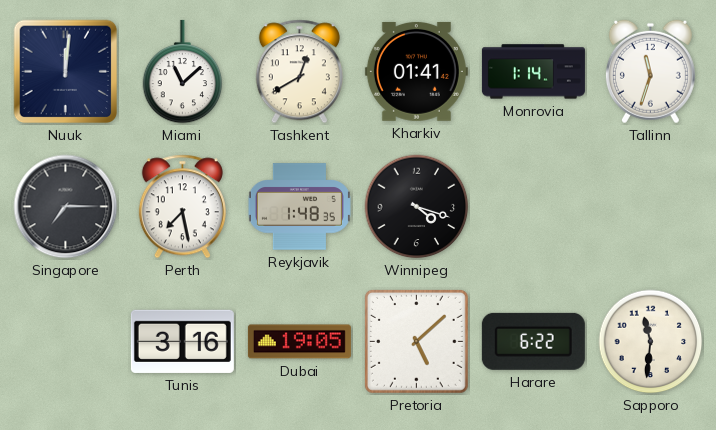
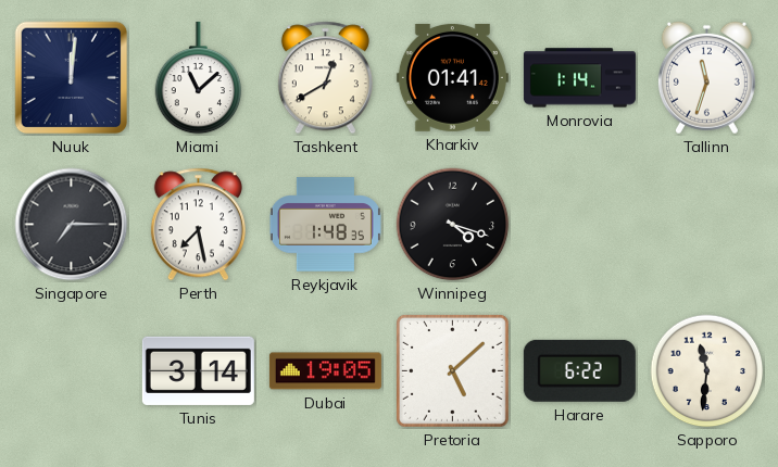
Tunis: 3:16 -> 3:14
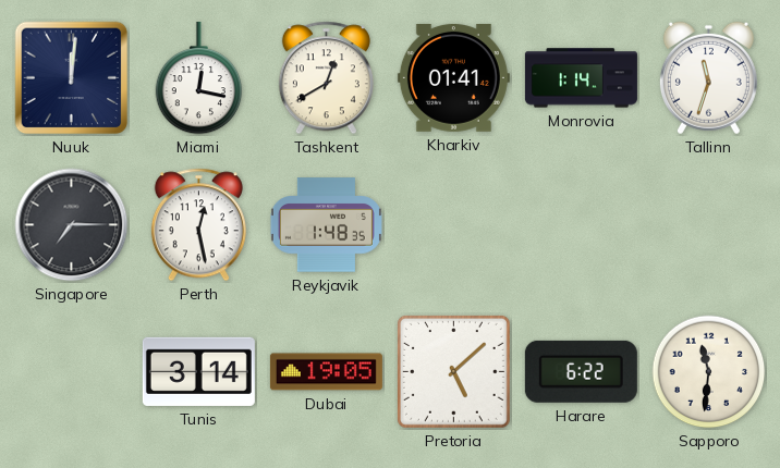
Miami: 11:08 -> 12:17
Perth: 7:28 -> 12:28
Winnipeg: 4:18 -> none
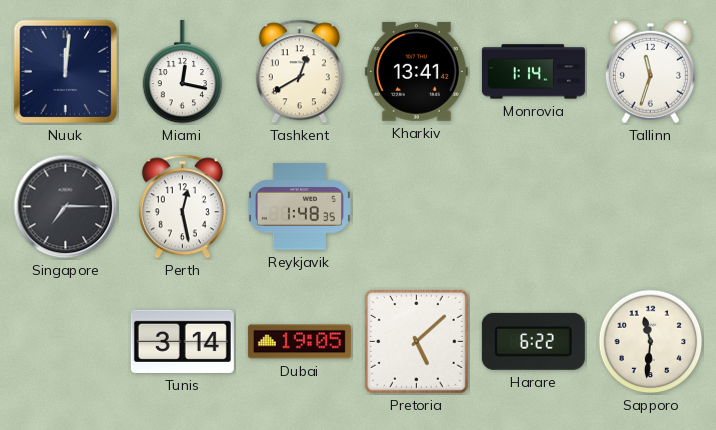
Kharkiv: 01:41 -> 13:41
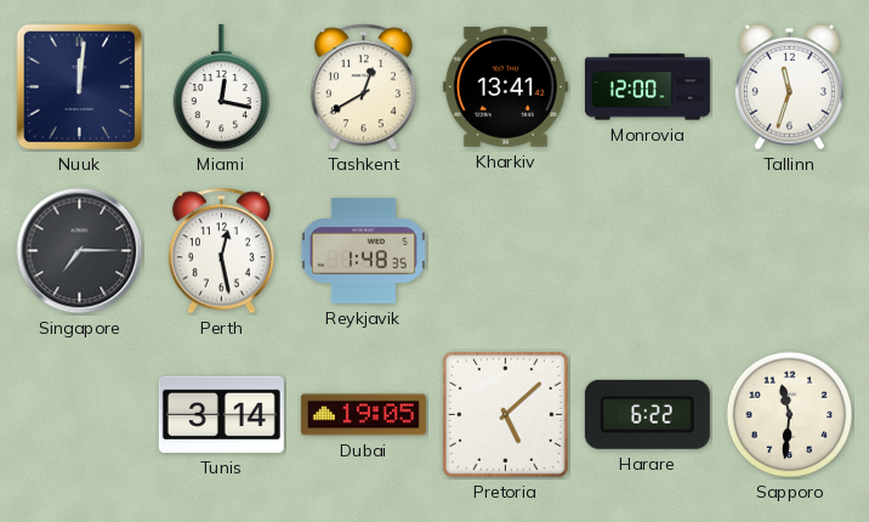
Monrovia: 1:14 -> 12:00
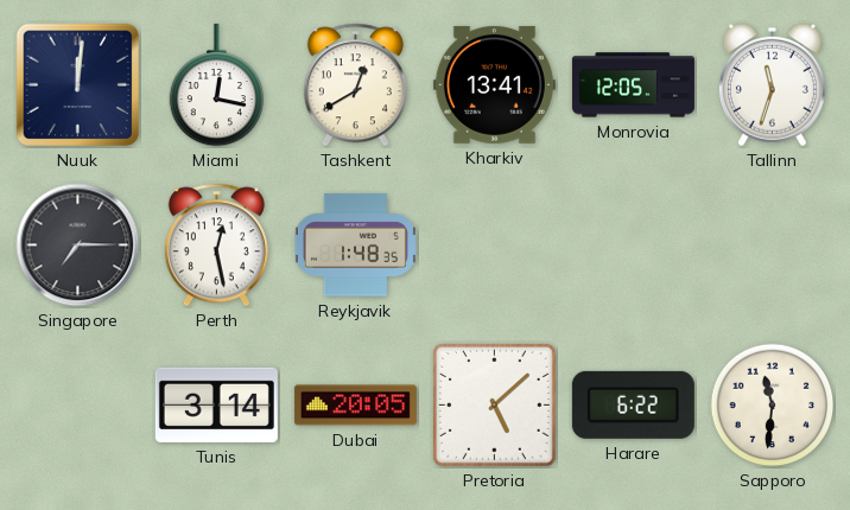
Monrovia: 12:00 -> 12:05
Dubai: 19:05 -> 20:05
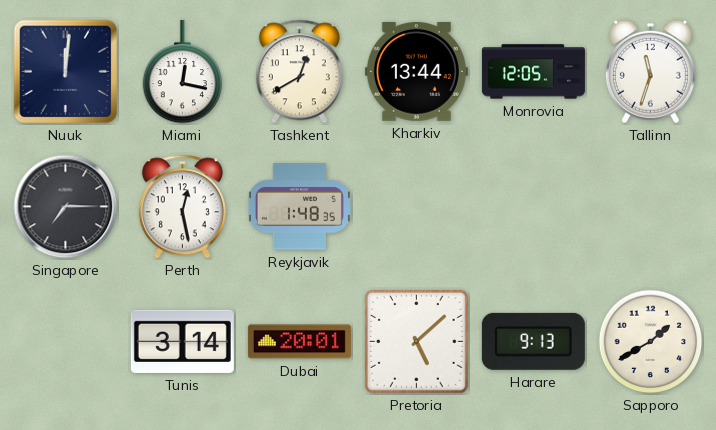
Kharkiv: 13:41 -> 13:44
Dubai: 20:05 -> 20:01
Harare: 6:22 -> 9:13
Sapporo: 11:31 -> 1:40
